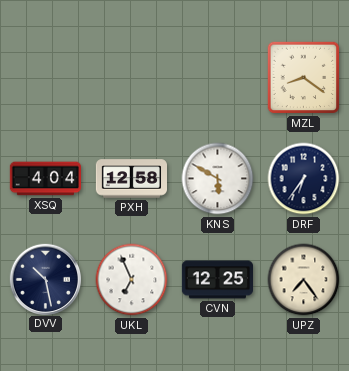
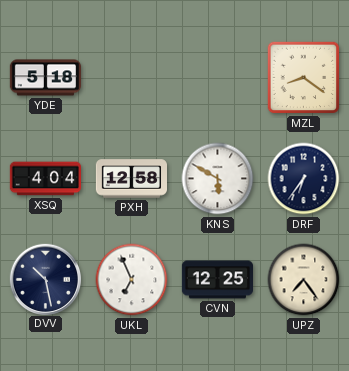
YDE: none -> 5:18
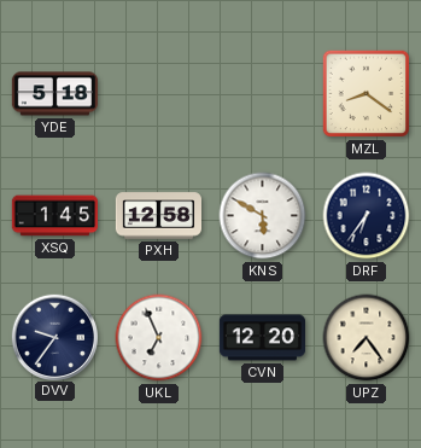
XSQ: 4:04 -> 1:45
DVV: 10:28 -> 9:36
CVN: 12:25 -> 12:20
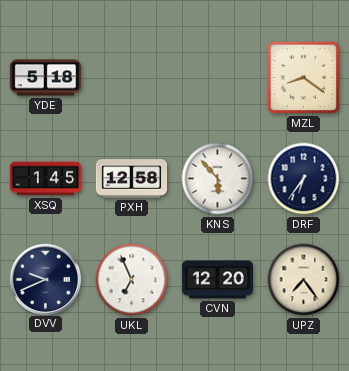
KNS: 5:50 -> 5:53
DVV: 9:36 -> 9:41
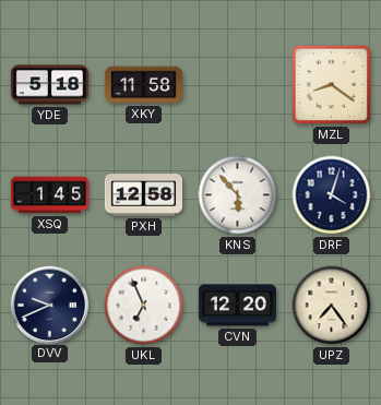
XKY: none -> 11:58
DRF: 6:36 -> 4:03
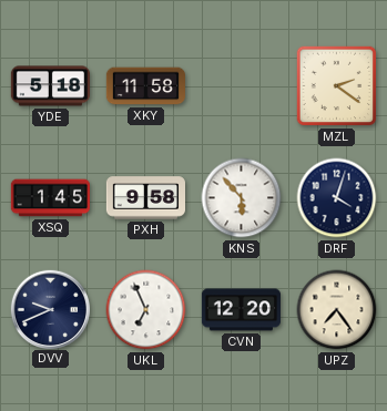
MZL: 8:21 -> 2:21
PXH: 12:58 -> 9:58
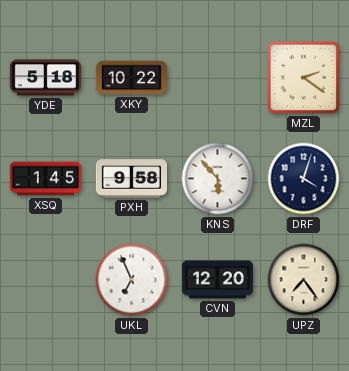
XKY: 11:58 -> 10:22
DVV: 9:41 -> none
